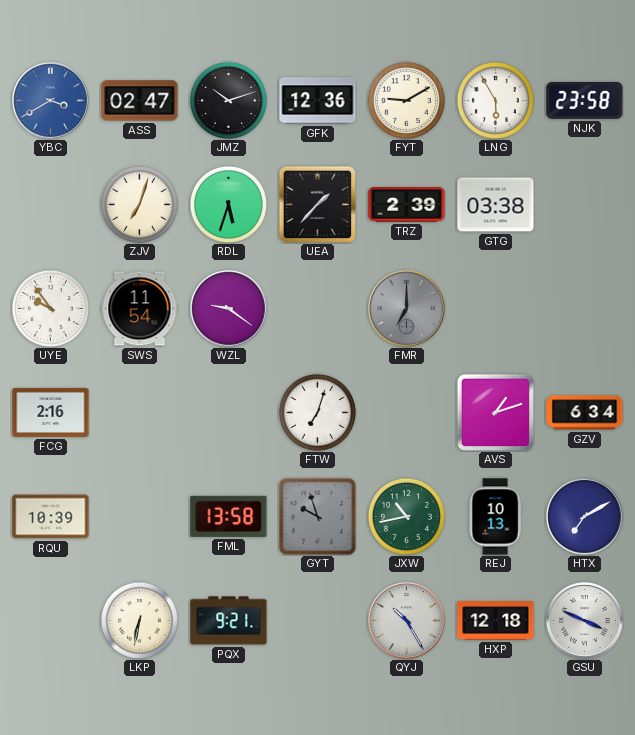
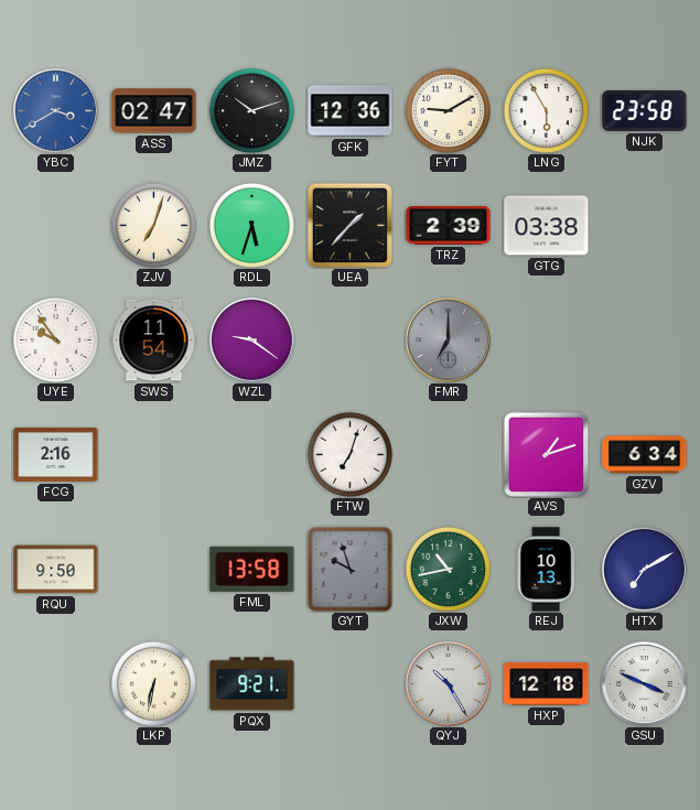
RQU: 10:39 -> 9:50
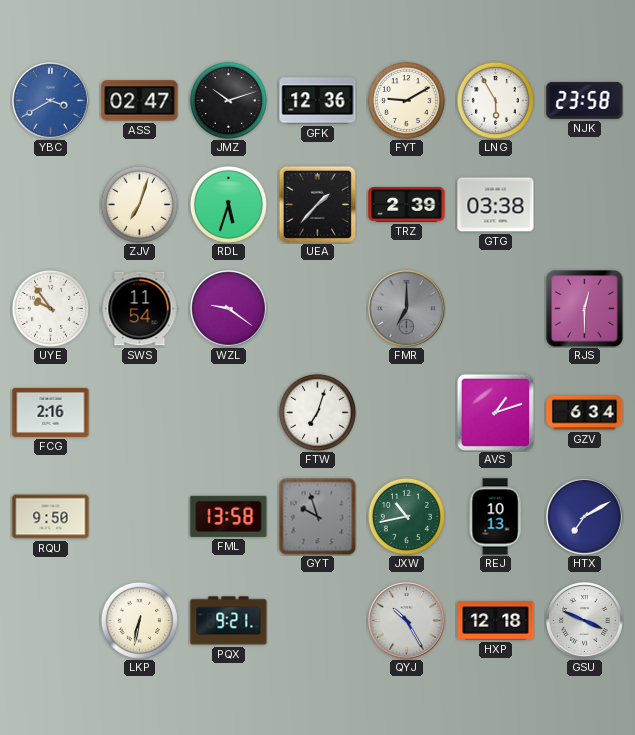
RJS: none -> 12:30
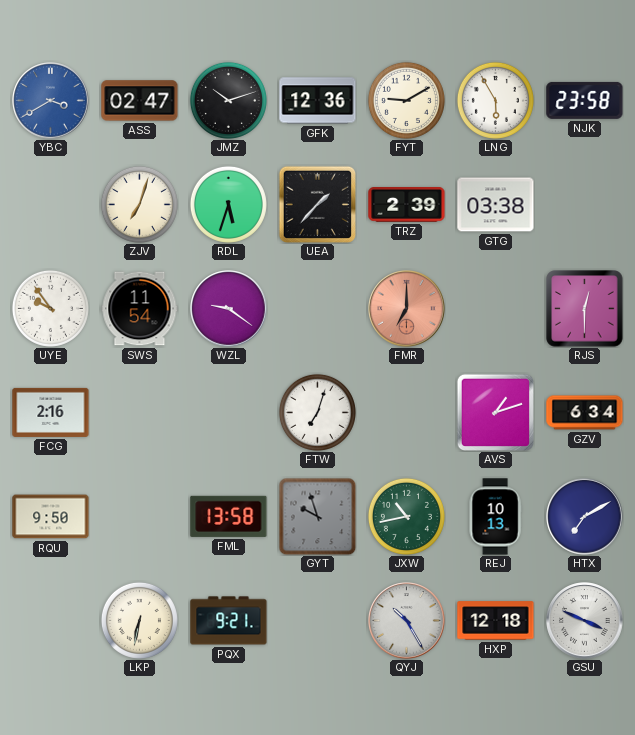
FMR dial: grey -> salmon
